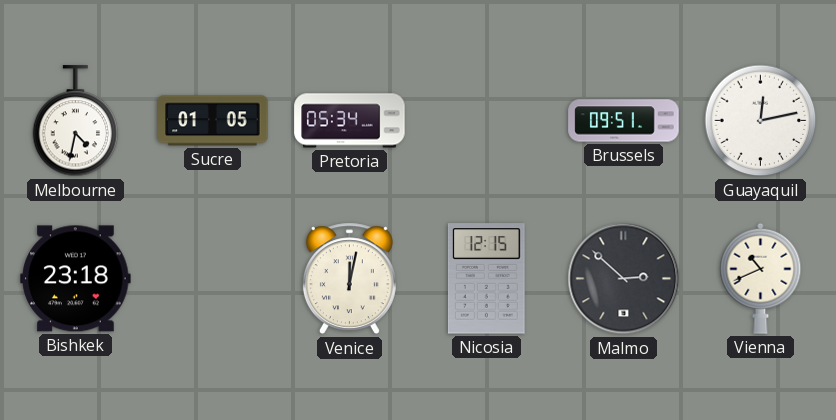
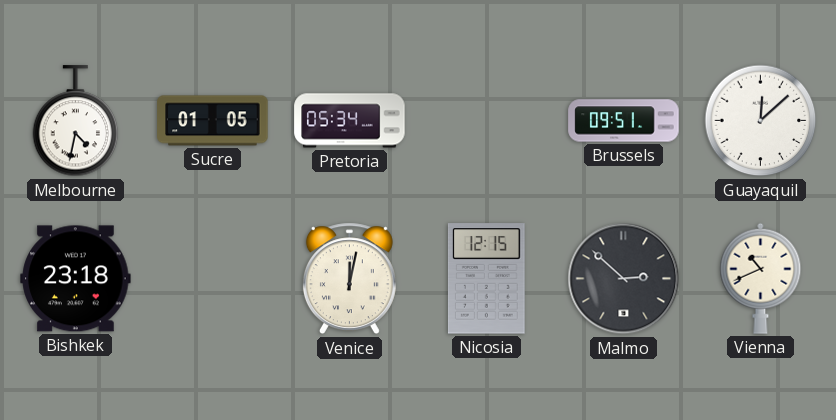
Guayaquil: 12:13 -> 12:08
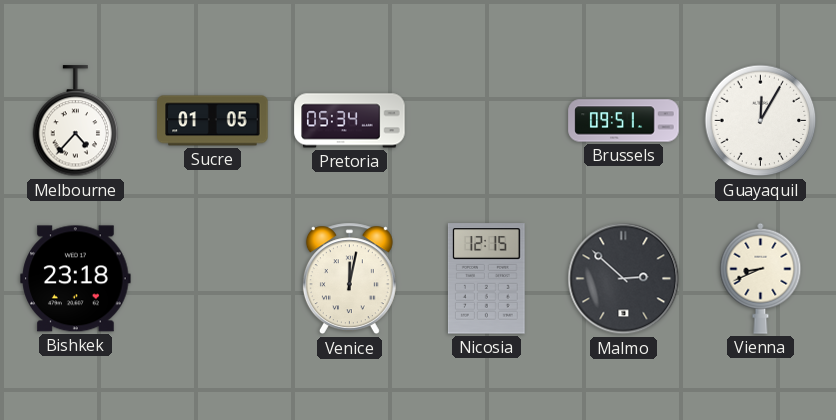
Melbourne: 4:32 -> 4:37
Guayaquil: 12:08 -> 12:05
Vienna: 10:41 -> 8:41
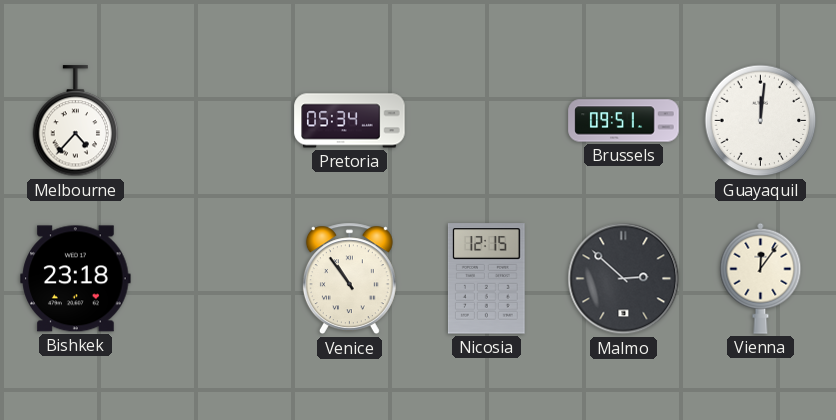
Sucre: 01:05 -> none
Guayaquil: 12:05 -> 12:01
Venice: 12:02 -> 10:54
Vienna: 8:41 -> 12:06
